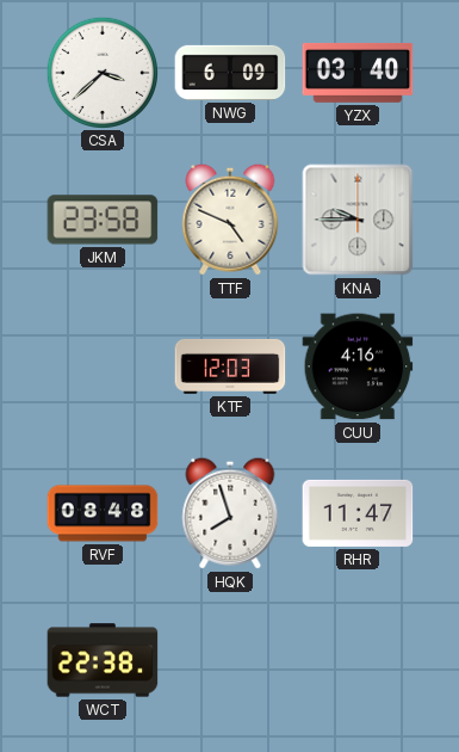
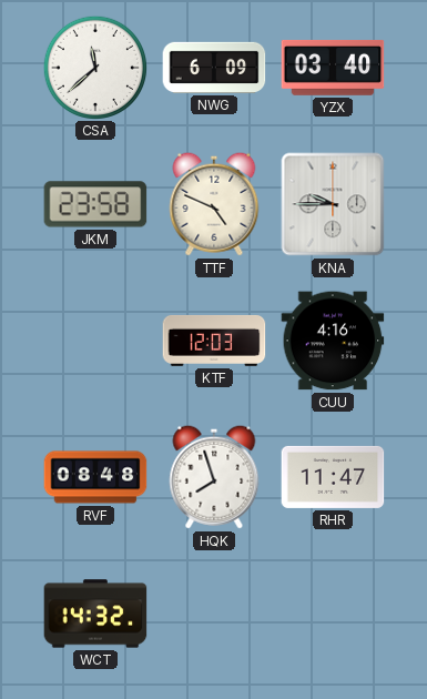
CSA: 3:38 -> 11:38
WCT: 22:38 -> 14:32
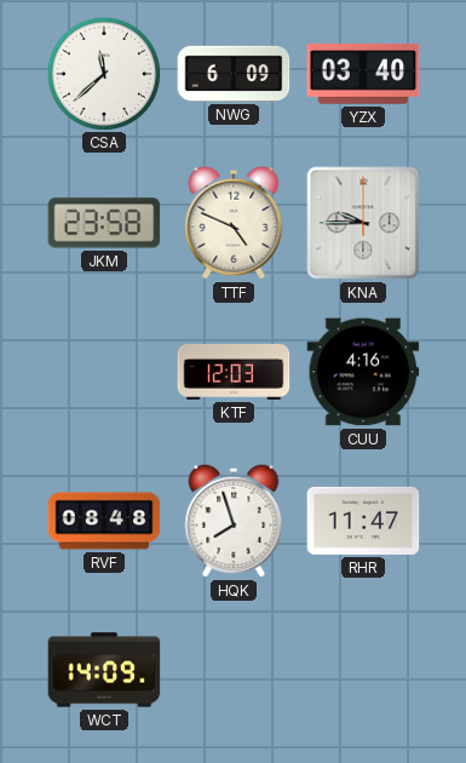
WCT: 14:32 -> 14:09
